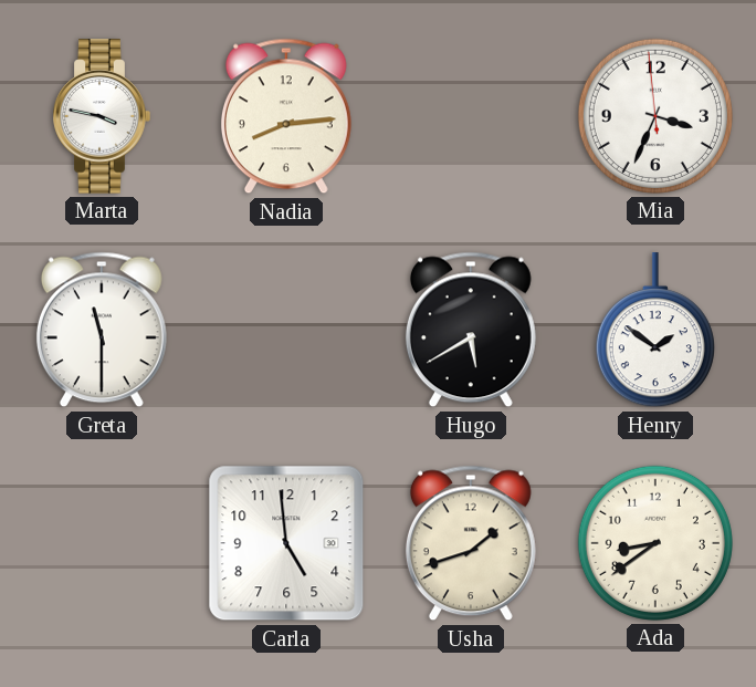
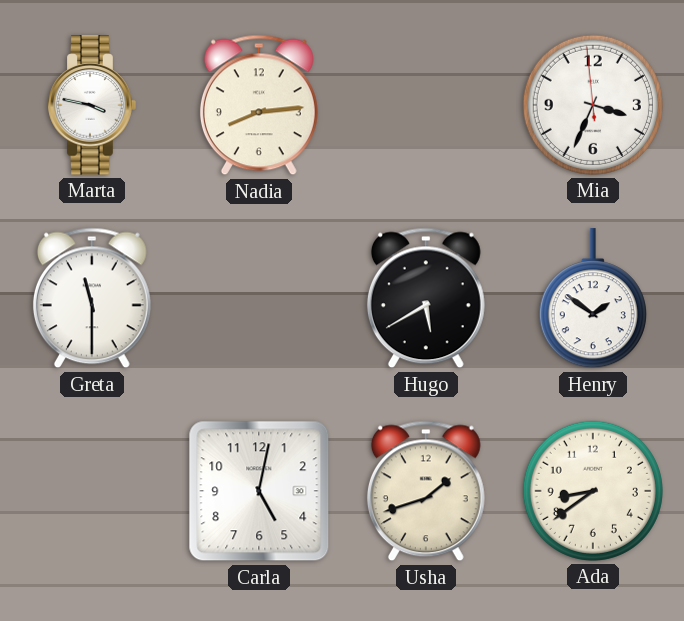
Carla: 4:59 -> 5:02
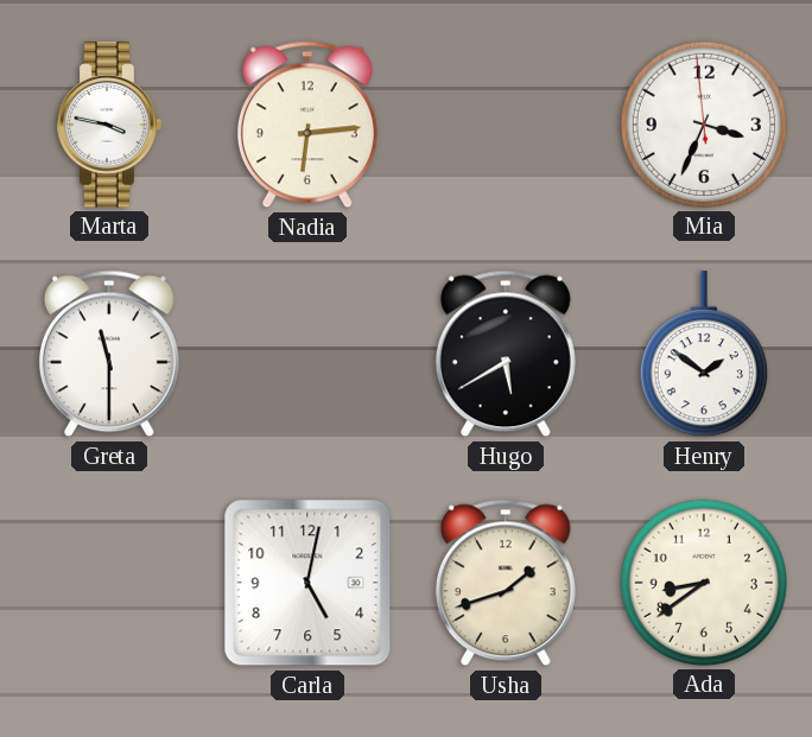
Nadia: 8:14 -> 6:14
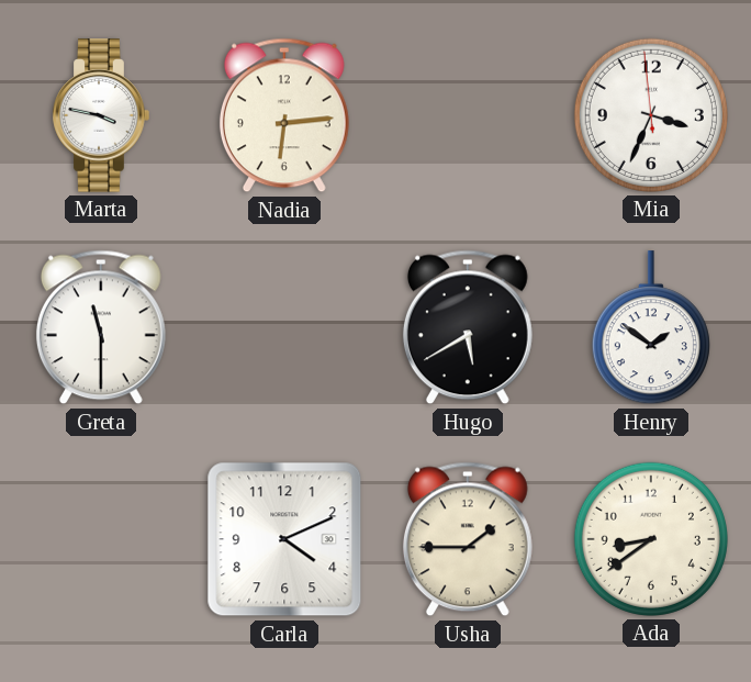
Carla: 5:02 -> 4:11
Usha: 1:42 -> 1:45
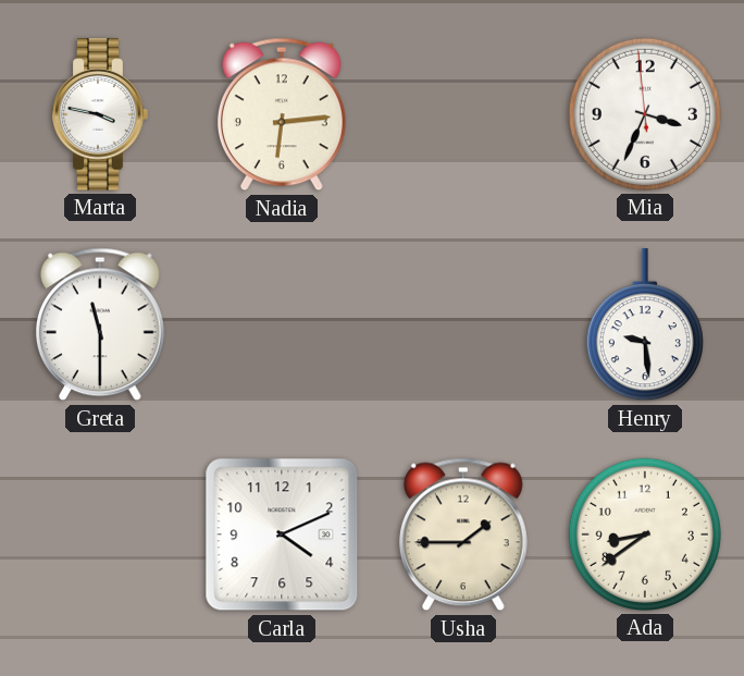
Hugo: 5:40 -> none
Henry: 1:51 -> 9:29
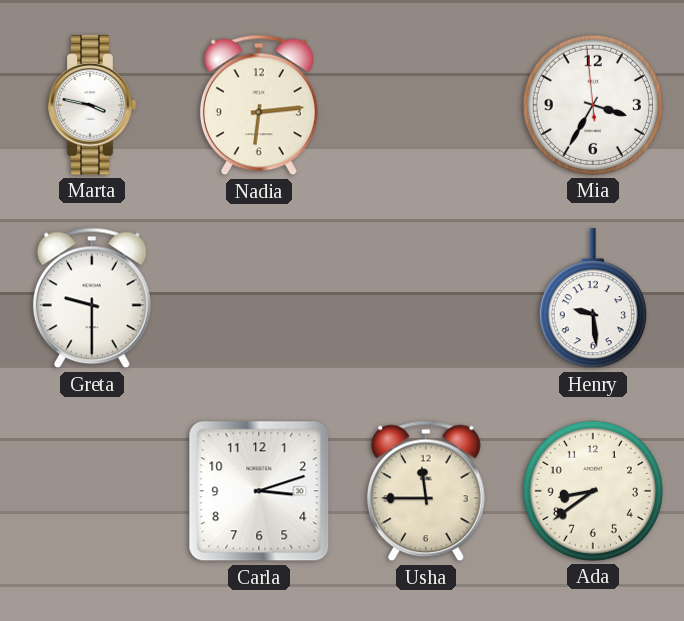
Mia: 3:33 -> 3:34
Greta: 11:30 -> 9:30
Carla: 4:11 -> 3:12
Usha: 1:45 -> 11:45
